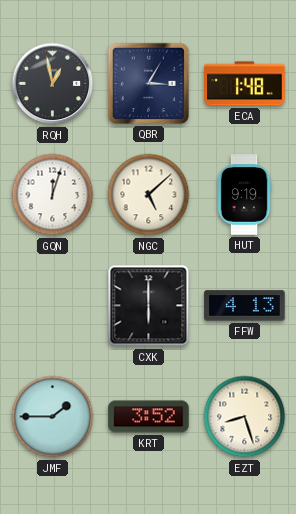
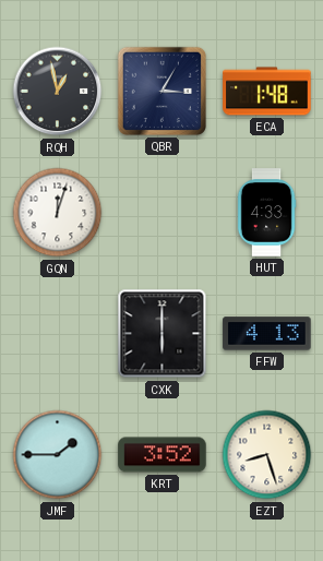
NGC: 5:08 -> none
HUT: 9:19 -> 4:33
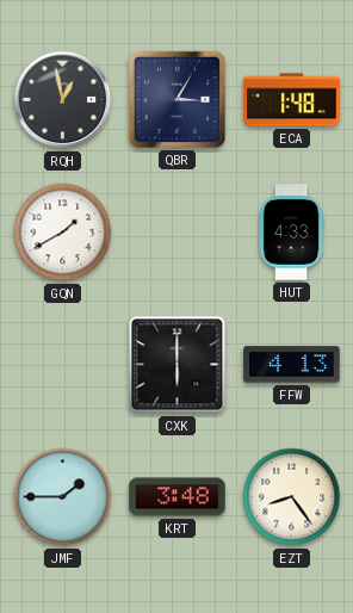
GQN: 12:03 -> 1:40
KRT: 3:52 -> 3:48
EZT: 8:27 -> 8:24
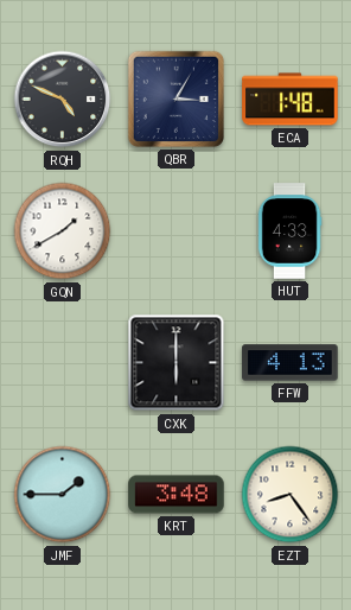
RQH: 12:58 -> 4:49
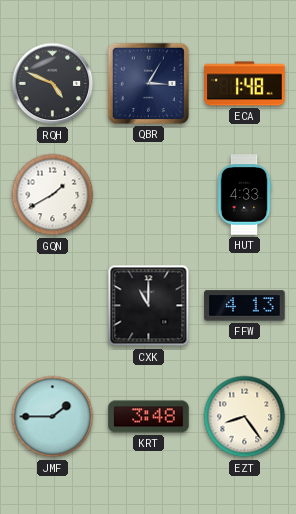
CXK: 6:00 -> 11:00
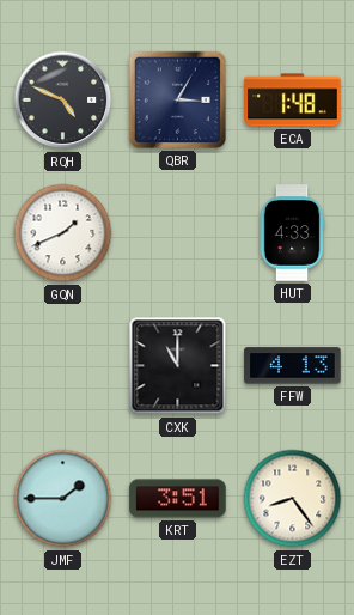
GQN: 1:40 -> 1:41
KRT: 3:48 -> 3:51
